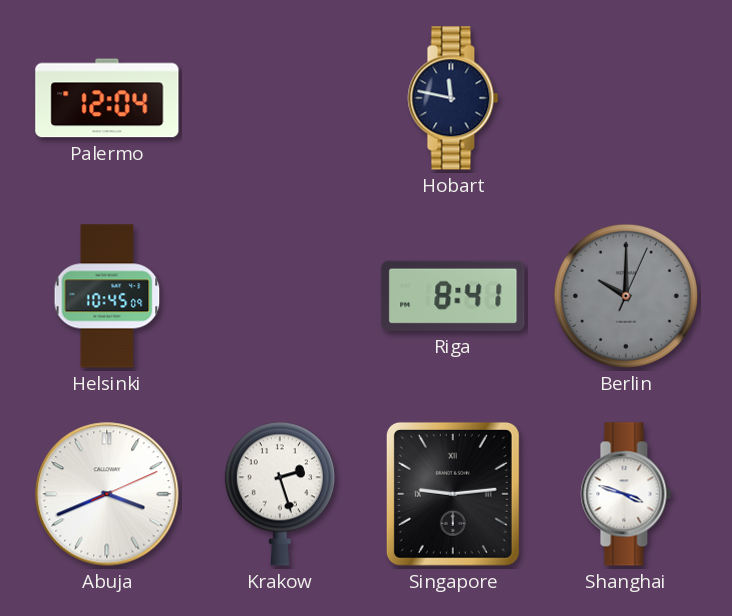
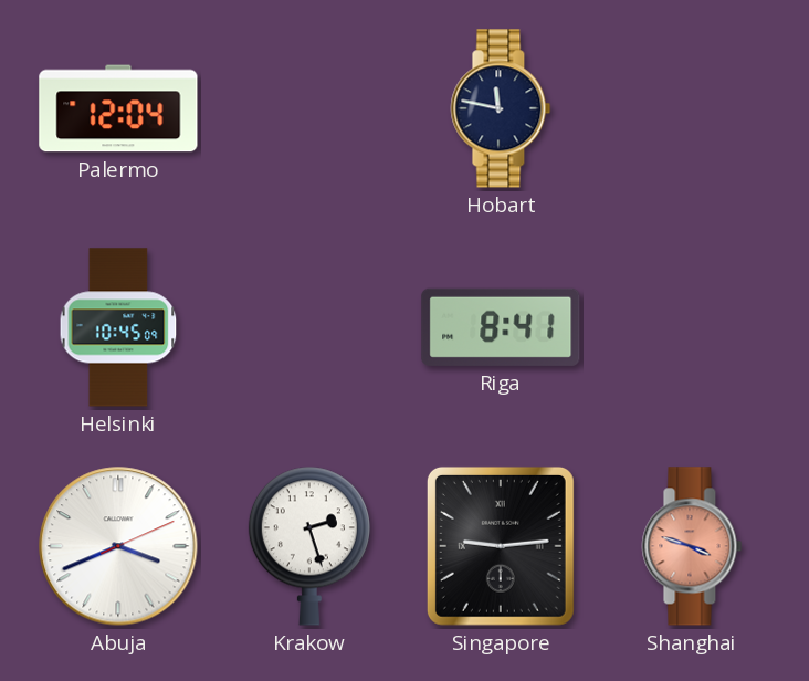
Berlin: 10:00 -> none
Shanghai dial: white -> salmon
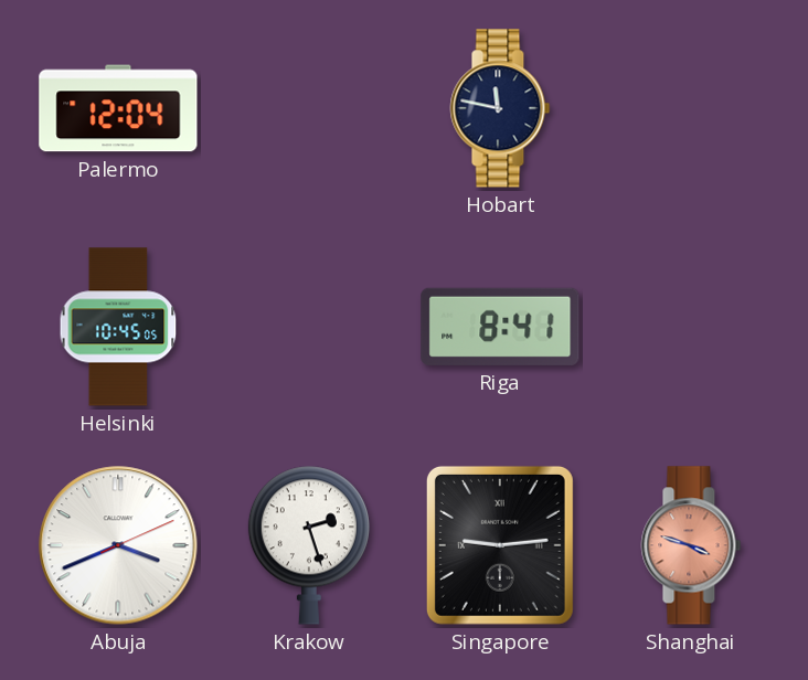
Helsinki: 10:45:09 -> 10:45:05
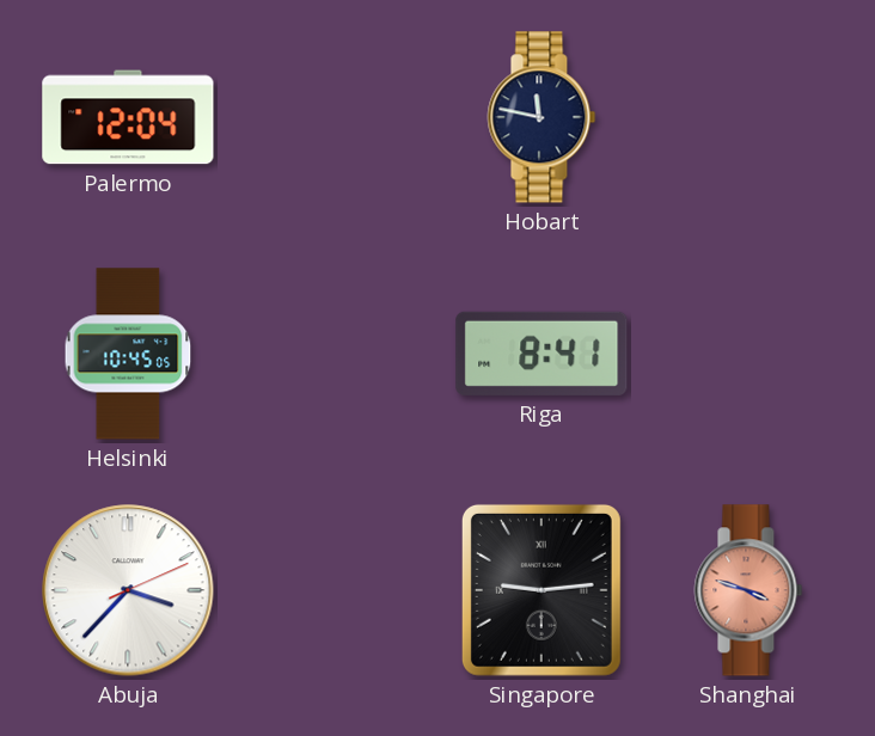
Abuja: 3:41 -> 3:37
Krakow: 2:27 -> none
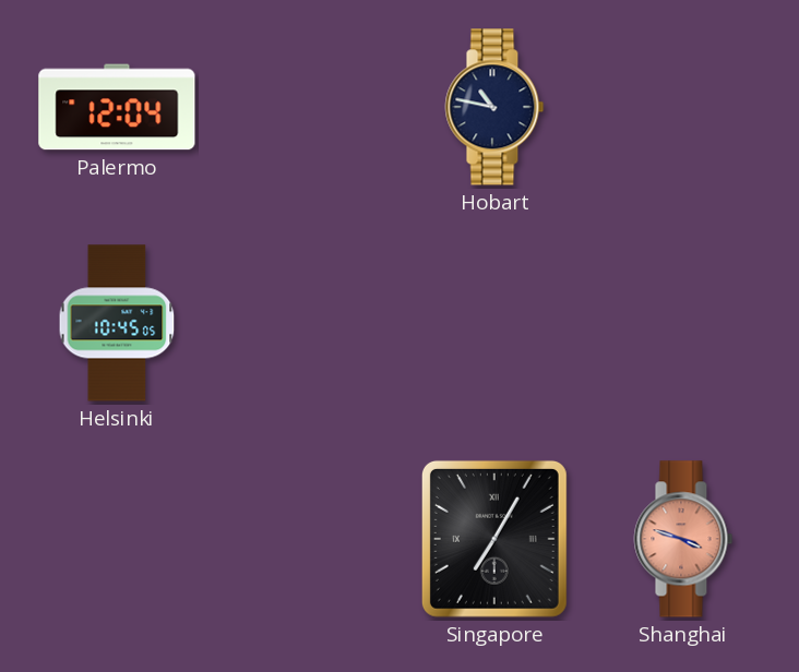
Hobart: 11:47 -> 10:47
Riga: 8:41 -> none
Abuja: 3:37 -> none
Singapore: 9:14 -> 7:05
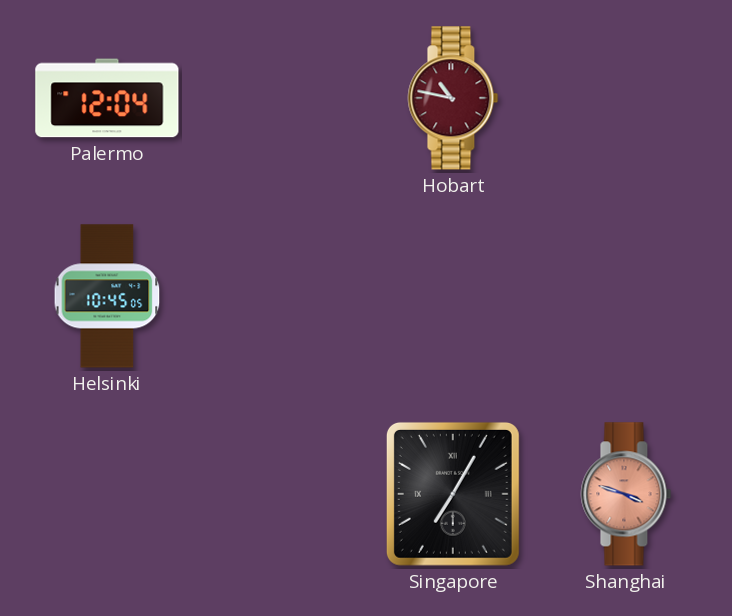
Hobart dial: navy -> burgundy
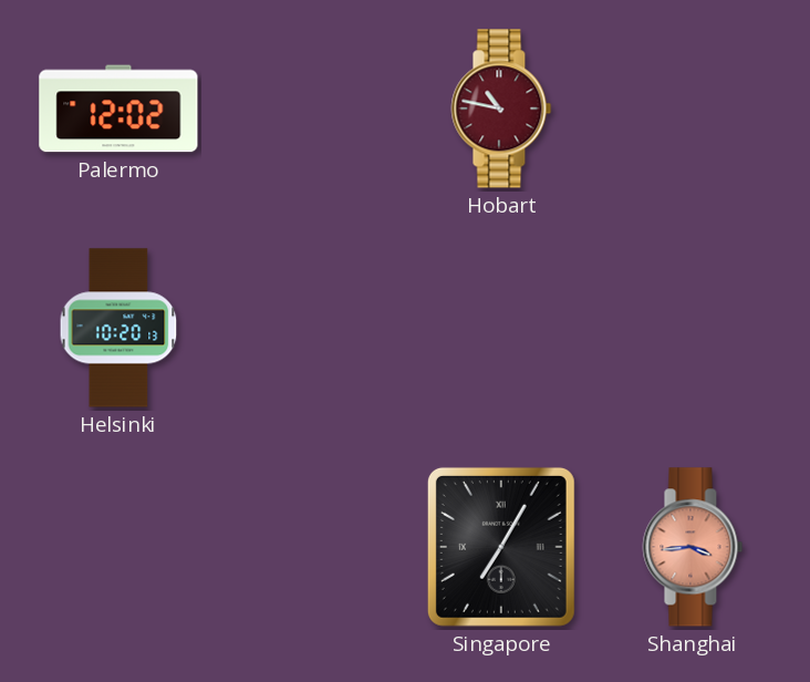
Palermo: 12:04 -> 12:02
Helsinki: 10:45 -> 10:20
Shanghai: 3:48 -> 3:44
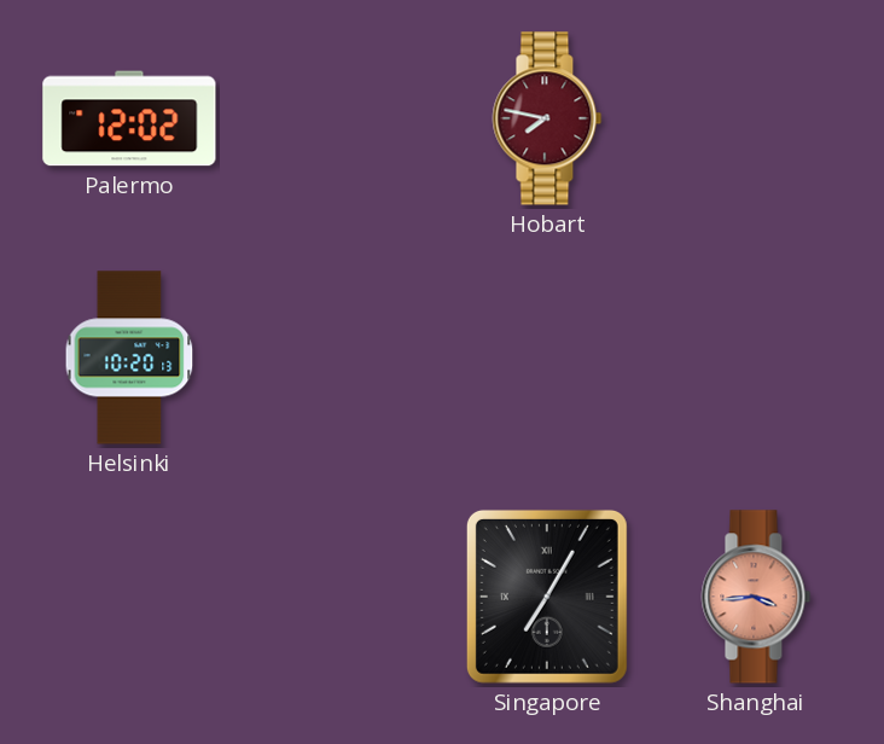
Hobart: 10:47 -> 7:47
